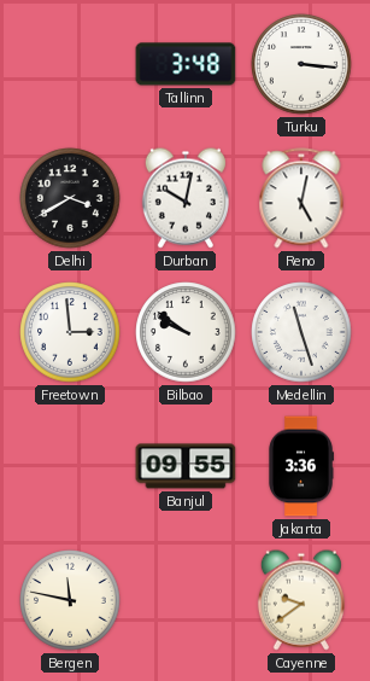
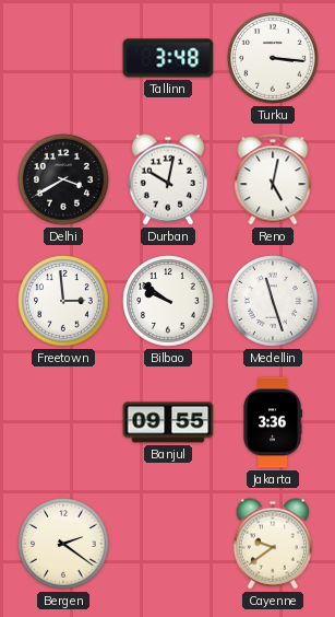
Bergen: 11:47 -> 2:21
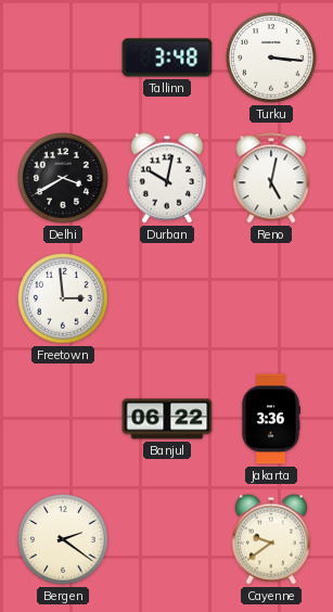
Bilbao: 9:51 -> none
Medellin: 11:27 -> none
Banjul: 09:55 -> 06:22
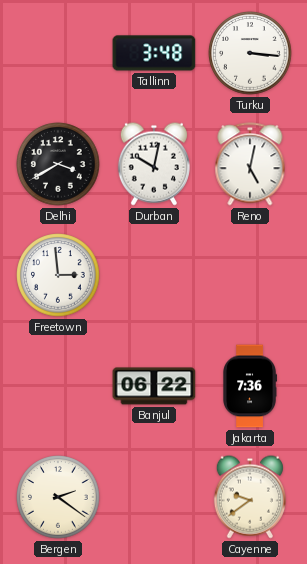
Jakarta: 3:36 -> 7:36
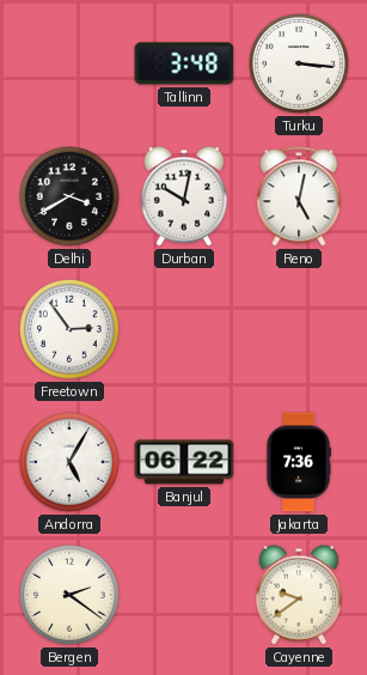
Freetown: 2:59 -> 2:54
Andorra: none -> 5:05
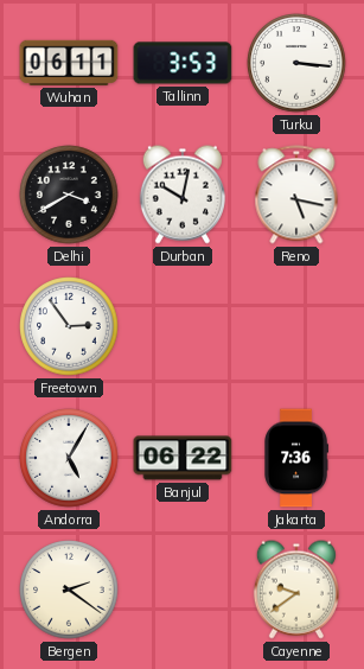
Wuhan: none -> 06:11
Tallinn: 3:48 -> 3:53
Reno: 5:02 -> 5:17
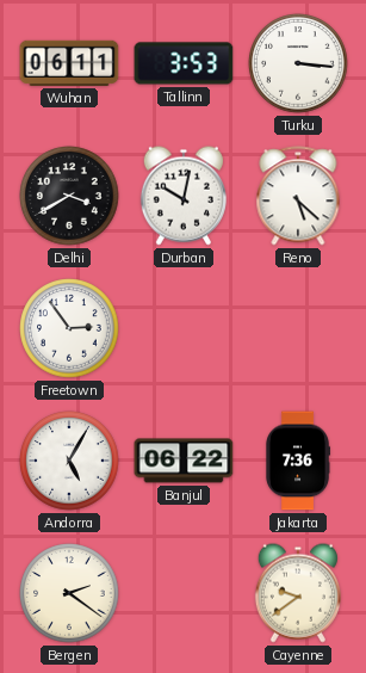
Reno: 5:17 -> 5:22
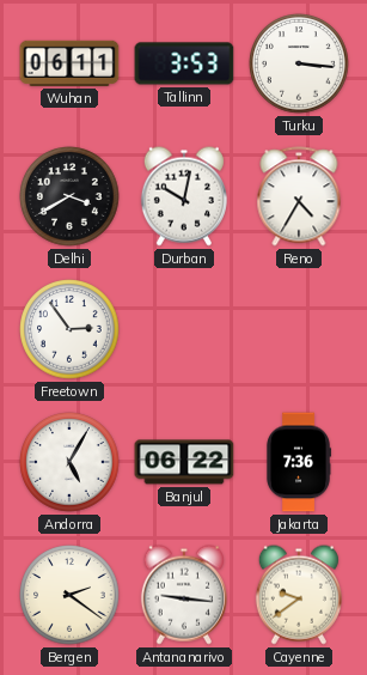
Reno: 5:22 -> 4:35
Antananarivo: none -> 9:16
